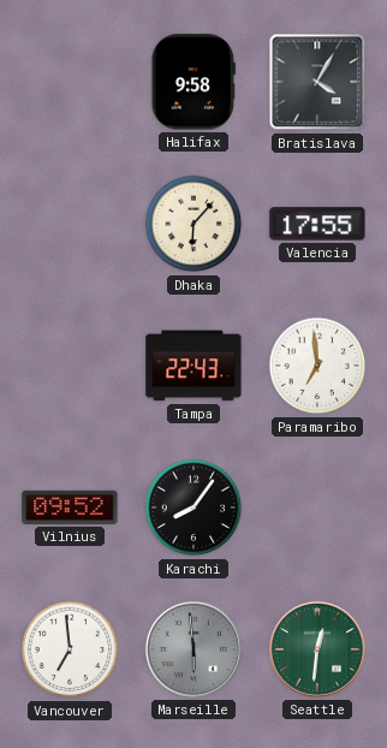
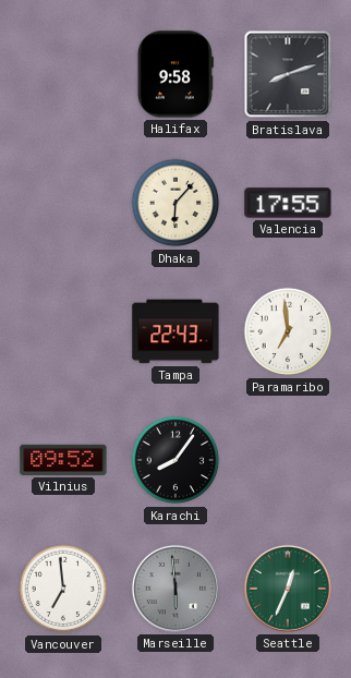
Bratislava: 4:05 -> 8:12
Seattle: 12:31 -> 12:34
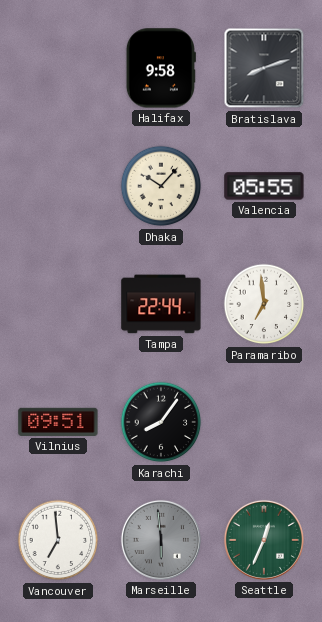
Dhaka: 6:07 -> 10:07
Valencia: 17:55 -> 05:55
Tampa: 22:43 -> 22:44
Vilnius: 09:52 -> 09:51
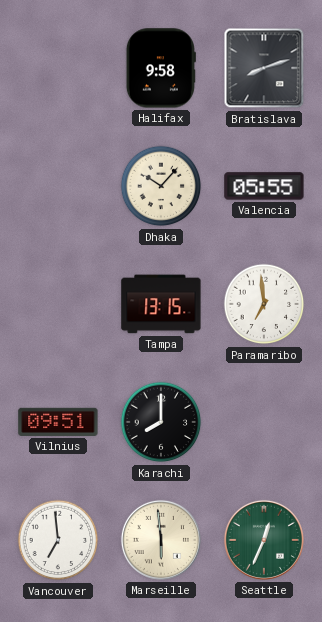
Tampa: 22:44 -> 13:15
Karachi: 8:06 -> 8:00
Marseille dial: grey -> cream
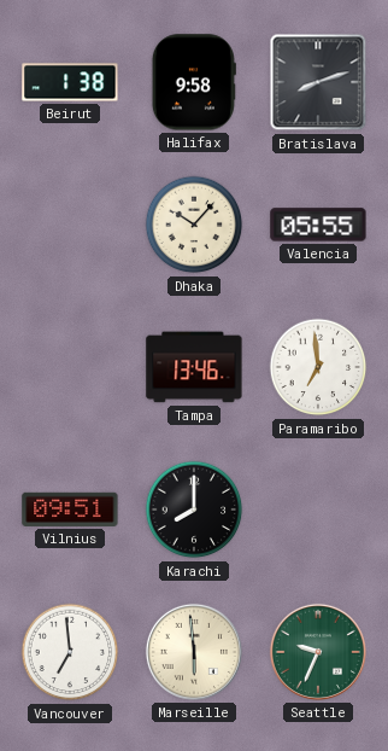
Beirut: none -> 1:38
Tampa: 13:15 -> 13:46
Seattle: 12:34 -> 9:34
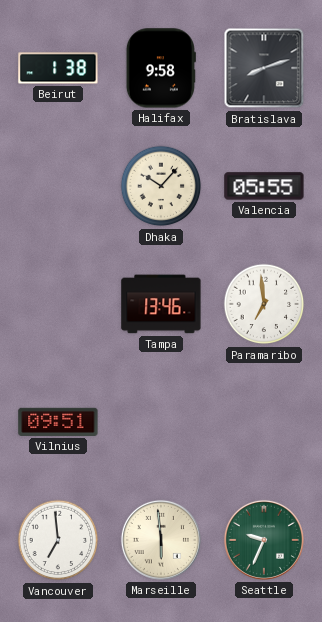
Karachi: 8:00 -> none
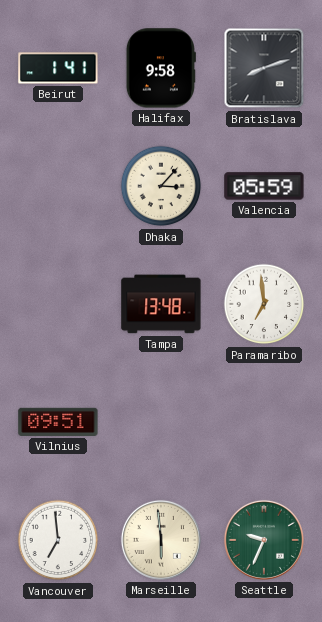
Beirut: 1:38 -> 1:41
Dhaka: 10:07 -> 3:07
Valencia: 05:55 -> 05:59
Tampa: 13:46 -> 13:48
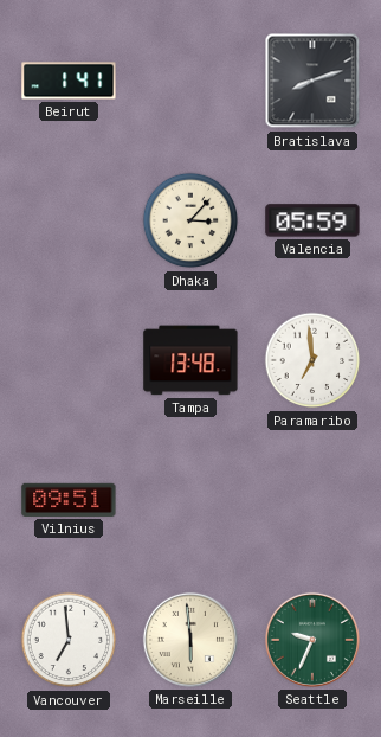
Halifax: 9:58 -> none
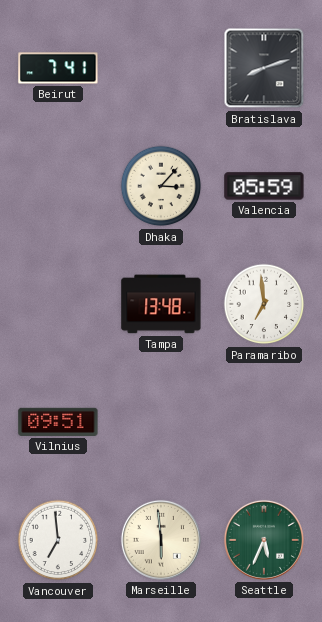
Beirut: 1:41 -> 7:41
Seattle: 9:34 -> 5:34
